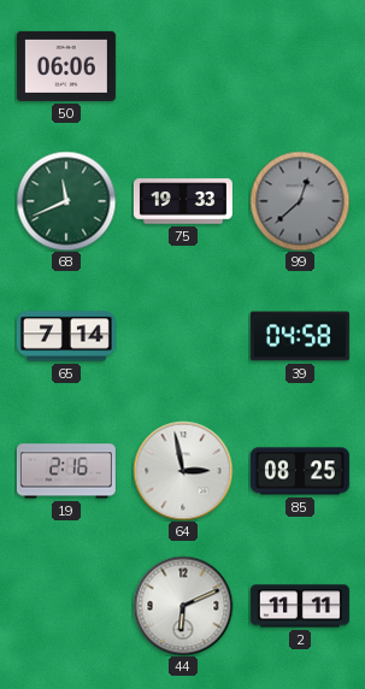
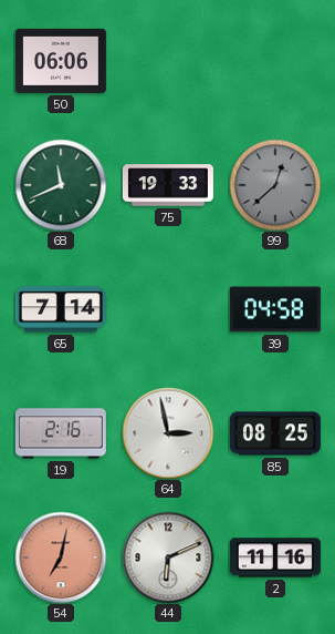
54: none -> 7:02
2: 11:11 -> 11:16
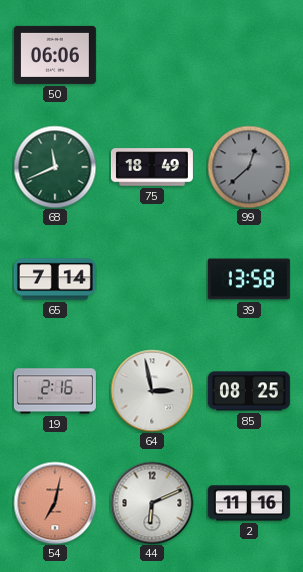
75: 19:33 -> 18:49
39: 04:58 -> 13:58
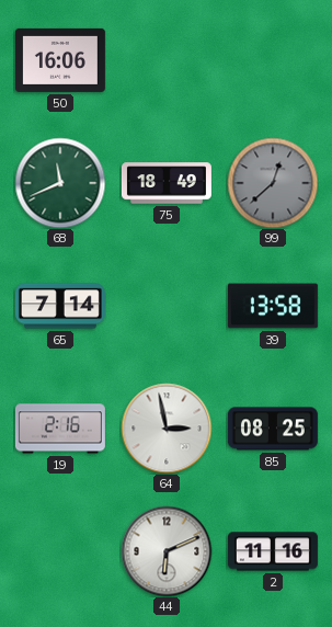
50: 06:06 -> 16:06
54: 7:02 -> none
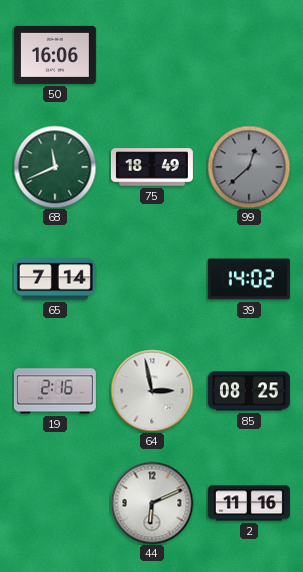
39: 13:58 -> 14:02
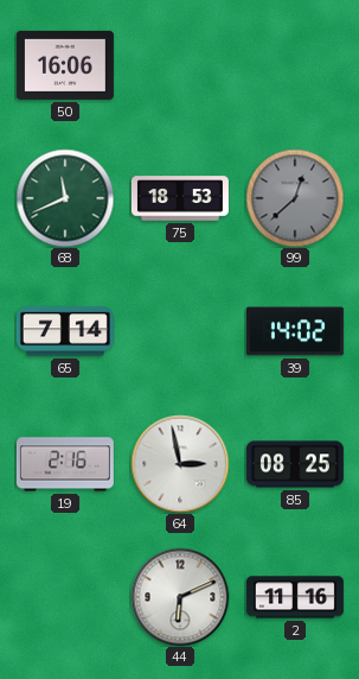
75: 18:49 -> 18:53
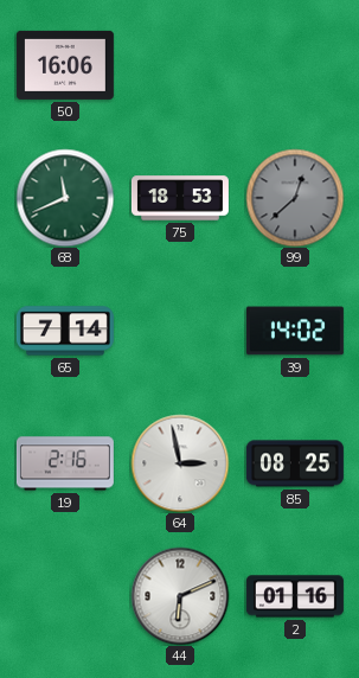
2: 11:16 -> 01:16
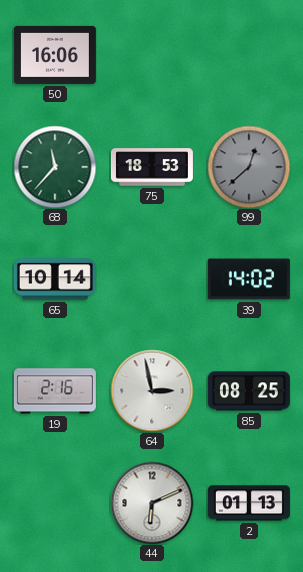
68: 11:41 -> 11:37
65: 7:14 -> 10:14
2: 01:16 -> 01:13
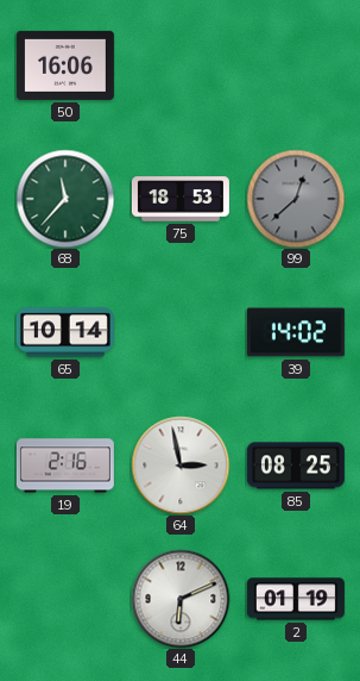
2: 01:13 -> 01:19
